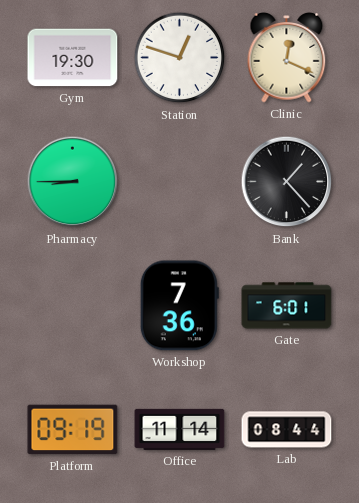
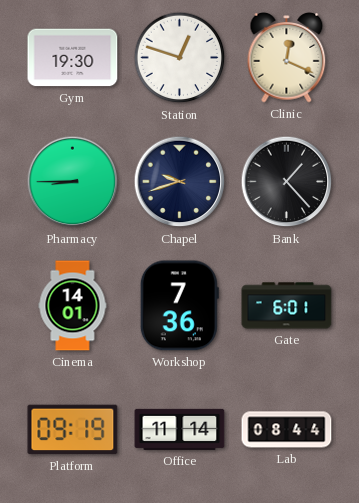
Chapel: none -> 9:42
Cinema: none -> 14:01
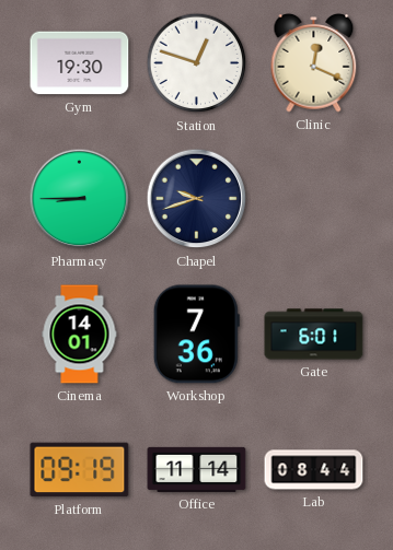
Bank: 1:23 -> none
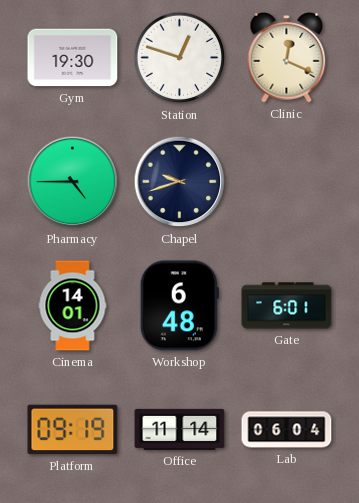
Pharmacy: 8:45 -> 4:45
Workshop: 7:36 -> 6:48
Lab: 08:44 -> 06:04
